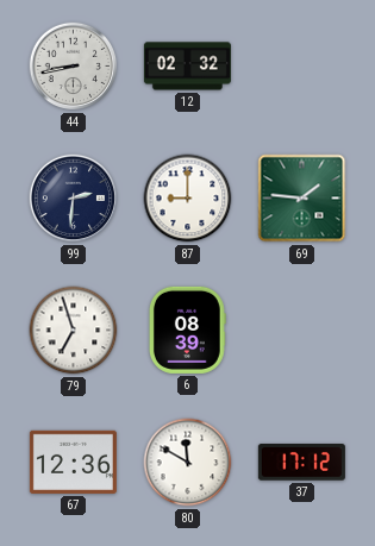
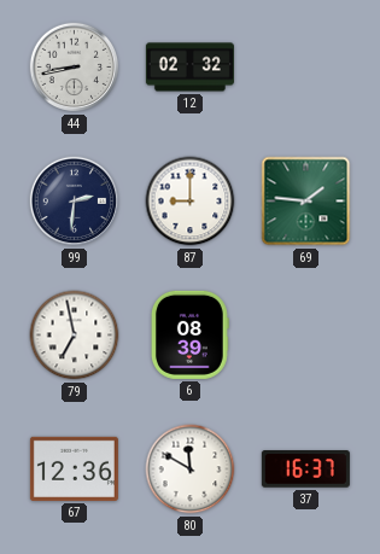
79: 6:57 -> 6:58
37: 17:12 -> 16:37
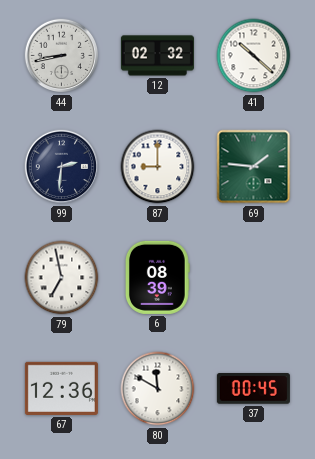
41: none -> 10:22
37: 16:37 -> 00:45
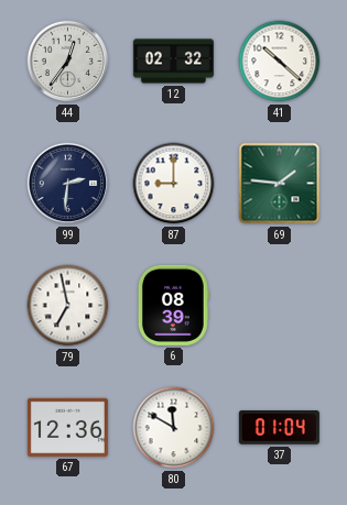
44: 8:43 -> 12:36
37: 00:45 -> 01:04
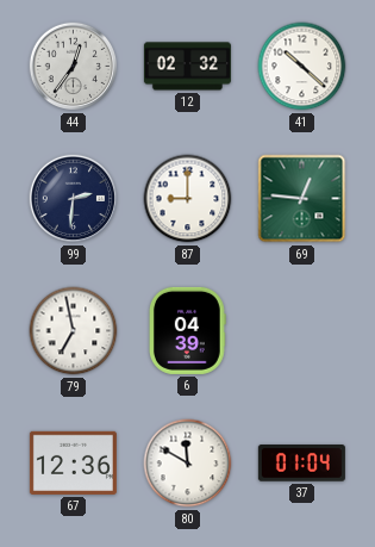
69: 1:46 -> 12:46
6: 08:39 -> 04:39
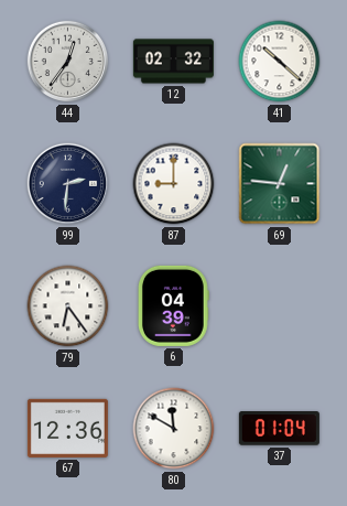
79: 6:58 -> 6:24
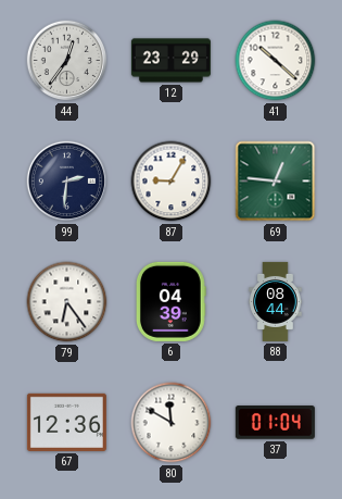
12: 02:32 -> 23:29
87: 9:00 -> 9:05
88: none -> 08:44
